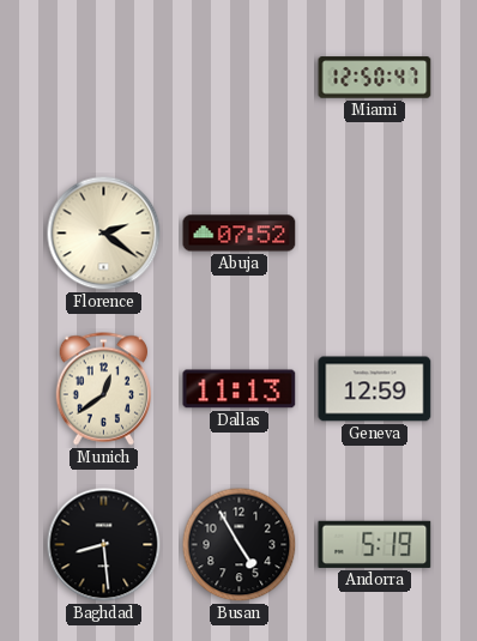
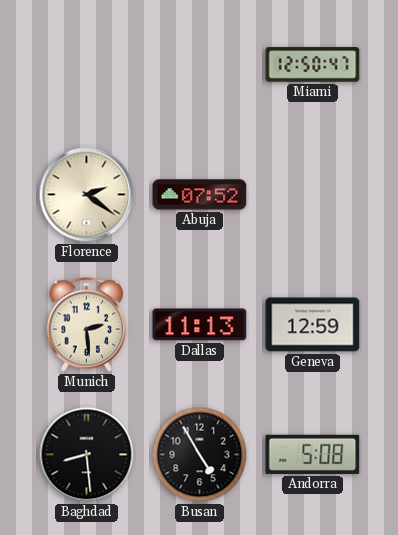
Munich: 12:39 -> 2:29
Andorra: 5:19 -> 5:08
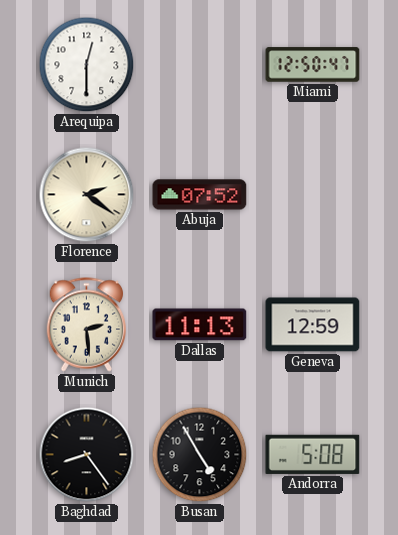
Arequipa: none -> 12:30
Baghdad: 8:29 -> 8:24
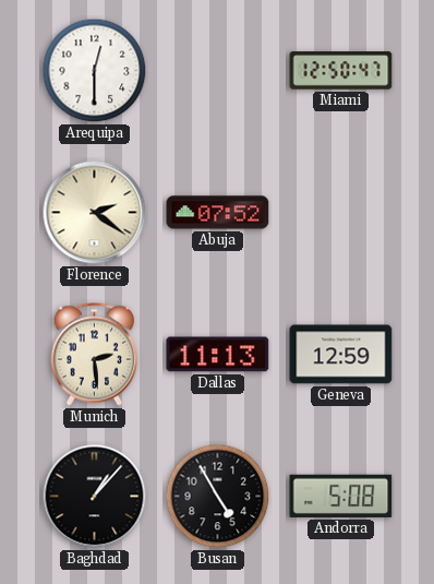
Baghdad: 8:24 -> 1:07
